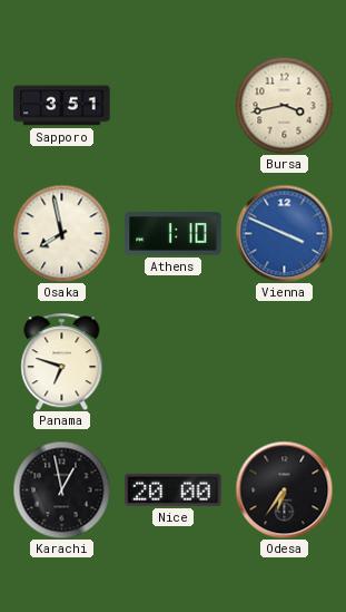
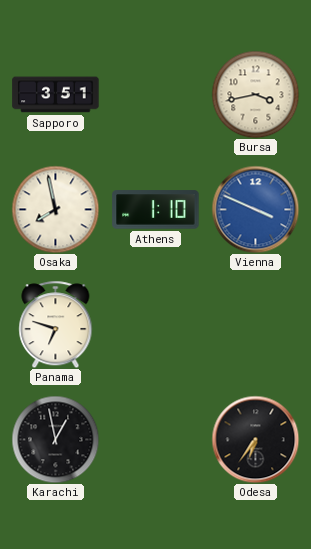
Nice: 20:00 -> none
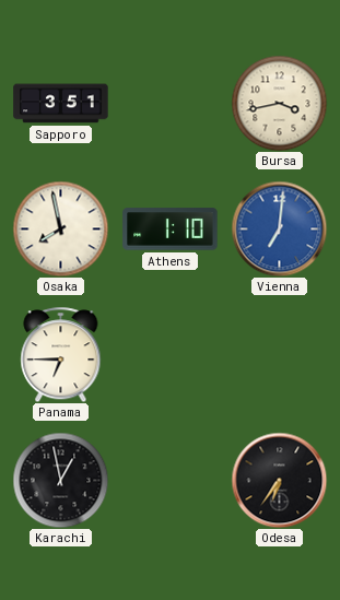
Vienna: 3:49 -> 7:01
Panama: 6:48 -> 6:45
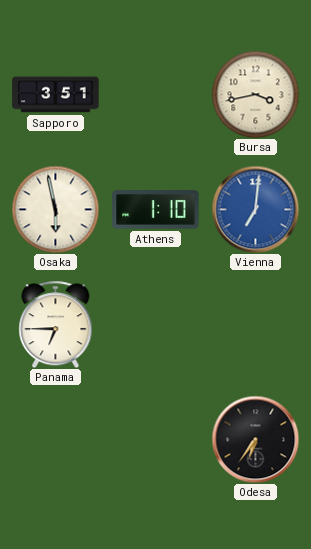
Osaka: 7:58 -> 5:58
Karachi: 12:58 -> none
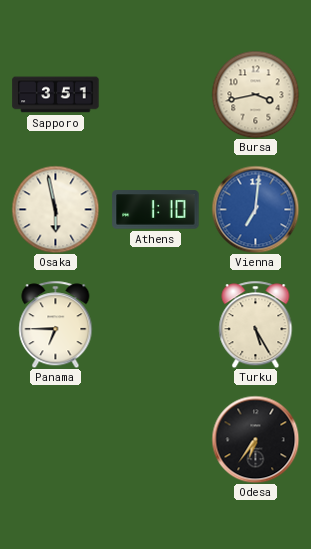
Turku: none -> 5:25
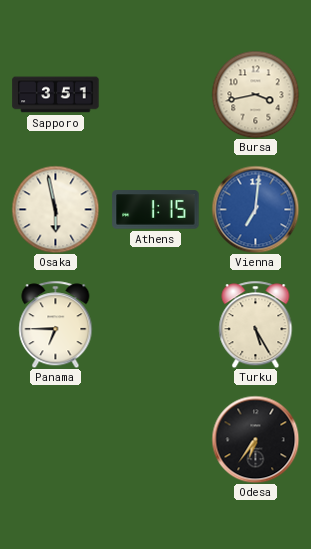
Athens: 1:10 -> 1:15
